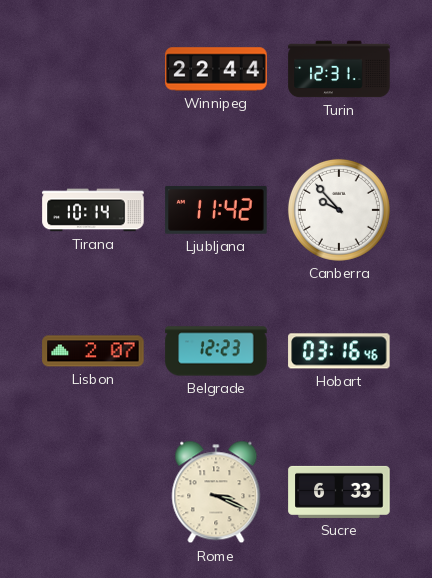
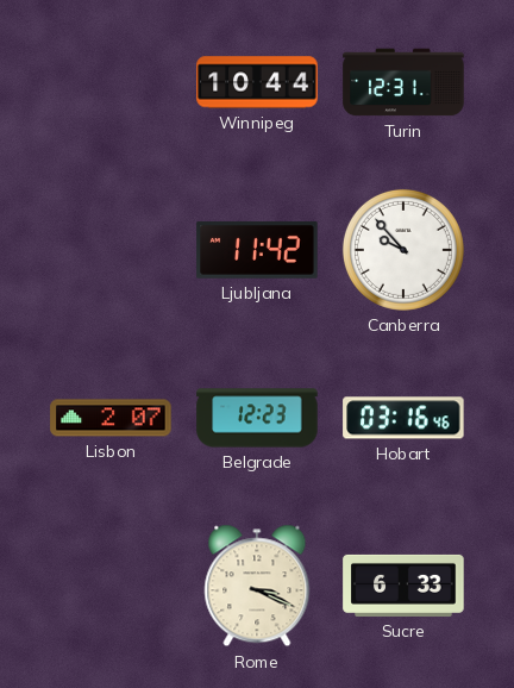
Winnipeg: 22:44 -> 10:44
Tirana: 10:14 -> none
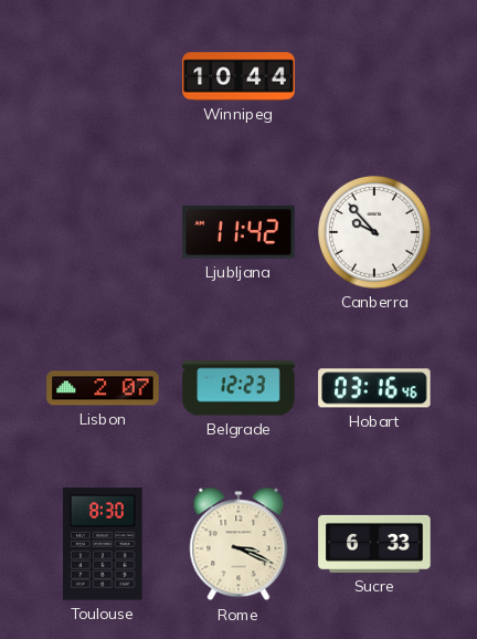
Turin: 12:31 -> none
Toulouse: none -> 8:30
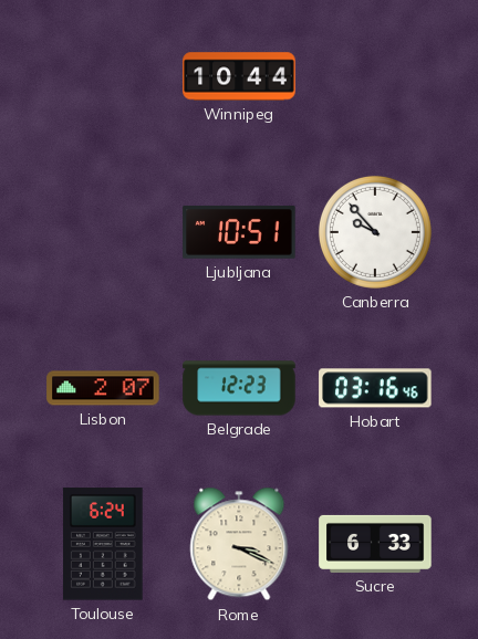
Ljubljana: 11:42 -> 10:51
Toulouse: 8:30 -> 6:24
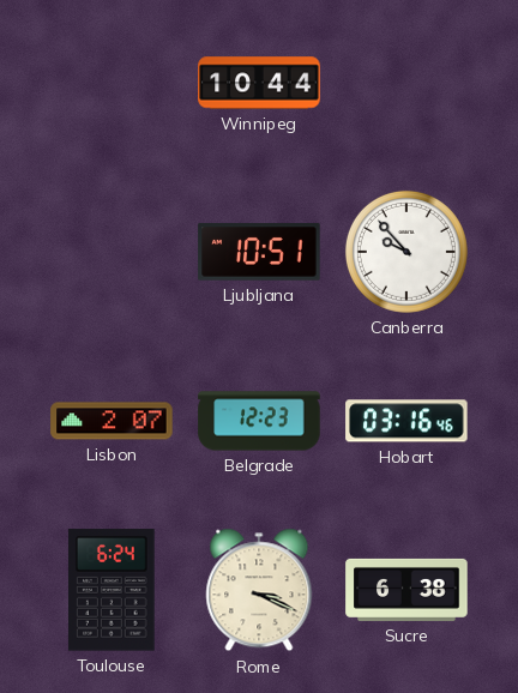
Sucre: 6:33 -> 6:38
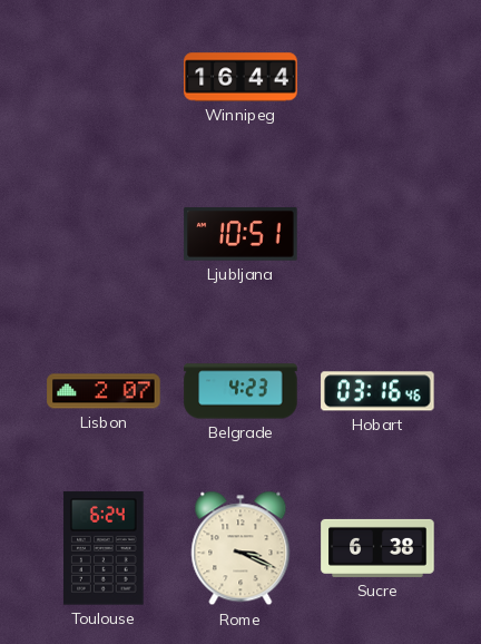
Winnipeg: 10:44 -> 16:44
Canberra: 9:53 -> none
Belgrade: 12:23 -> 4:23
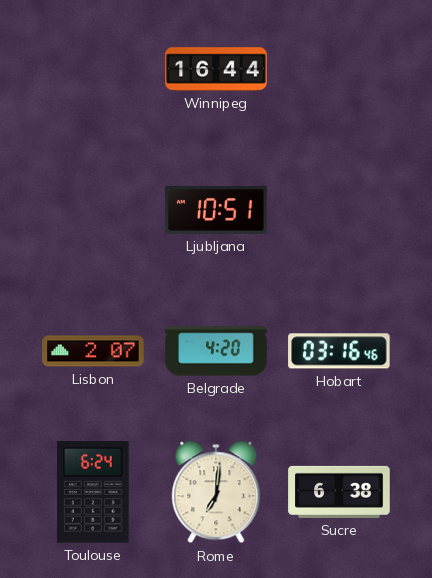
Belgrade: 4:23 -> 4:20
Rome: 3:19 -> 7:01
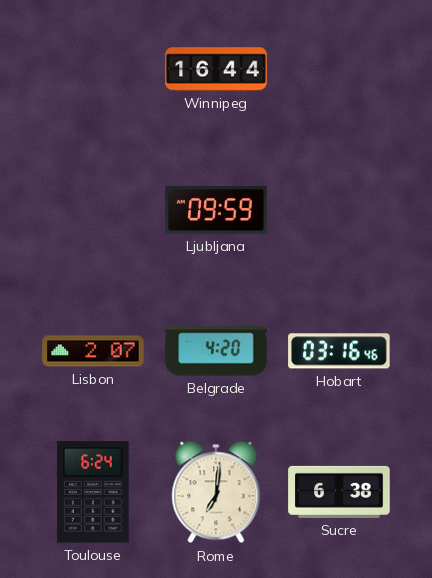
Ljubljana: 10:51 -> 09:59
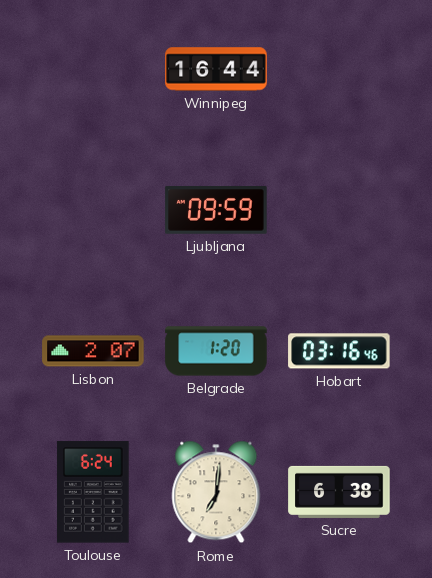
Belgrade: 4:20 -> 1:20
